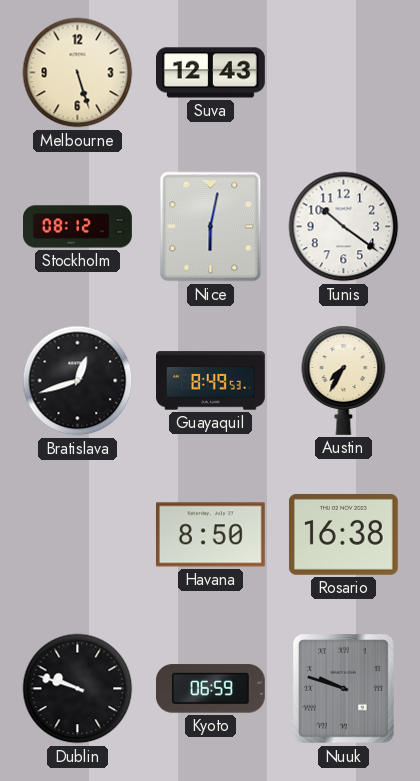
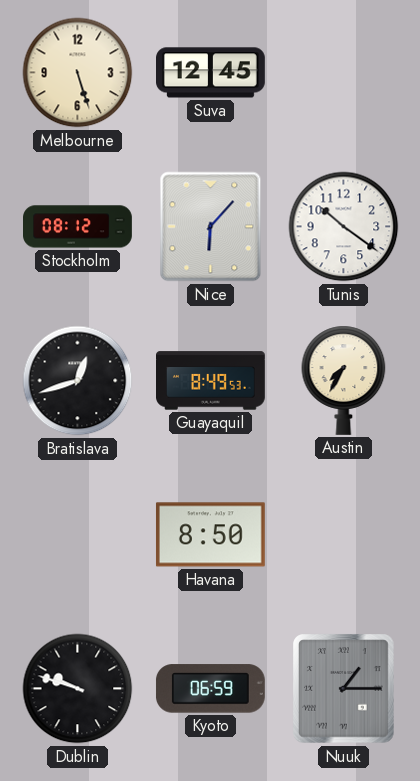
Suva: 12:43 -> 12:45
Nice: 6:02 -> 6:07
Rosario: 16:38 -> none
Nuuk: 9:48 -> 1:15
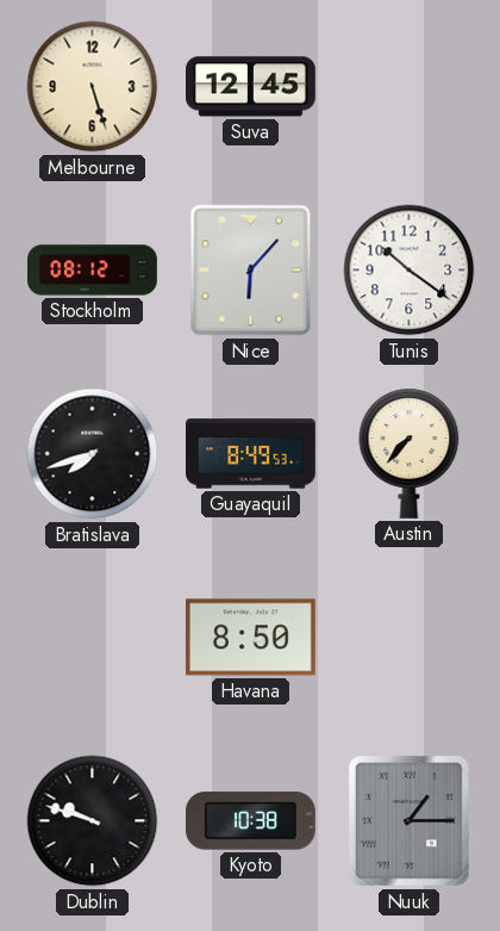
Bratislava: 12:42 -> 7:42
Austin: 7:35 -> 7:37
Kyoto: 06:59 -> 10:38
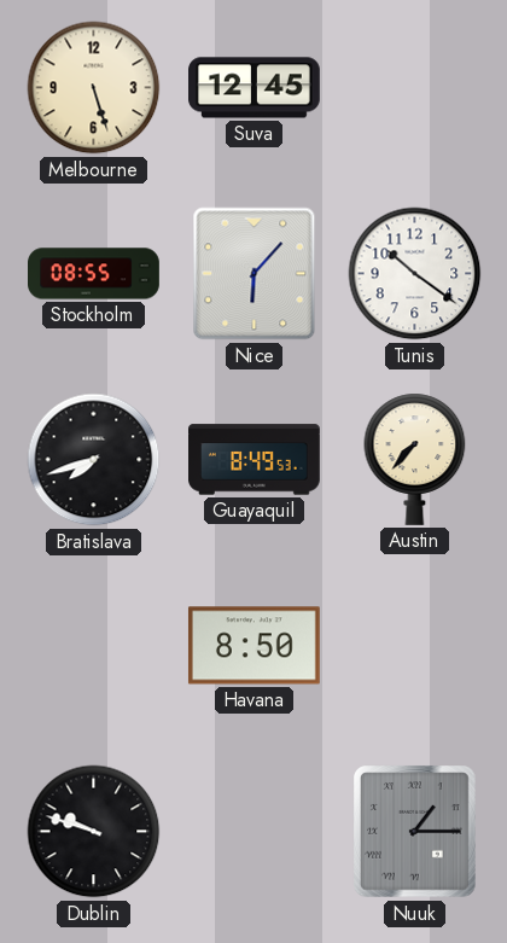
Stockholm: 08:12 -> 08:55
Kyoto: 10:38 -> none
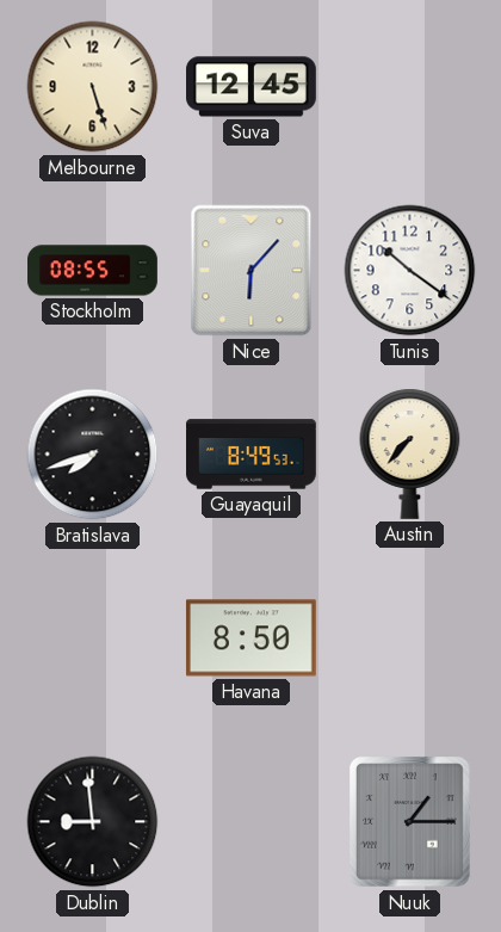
Dublin: 9:48 -> 8:59
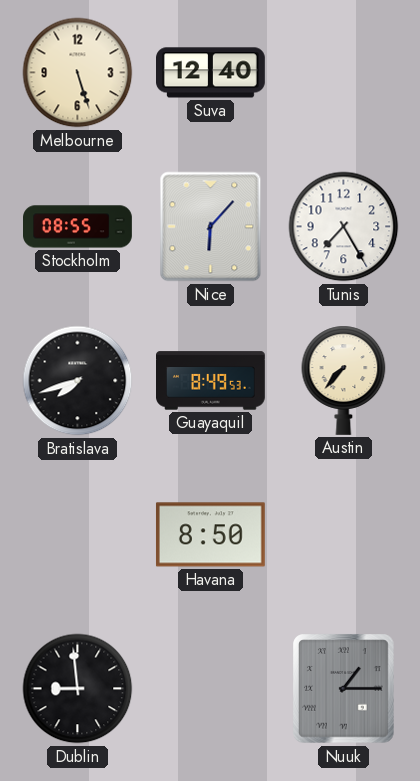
Suva: 12:45 -> 12:40
Tunis: 10:21 -> 7:25
